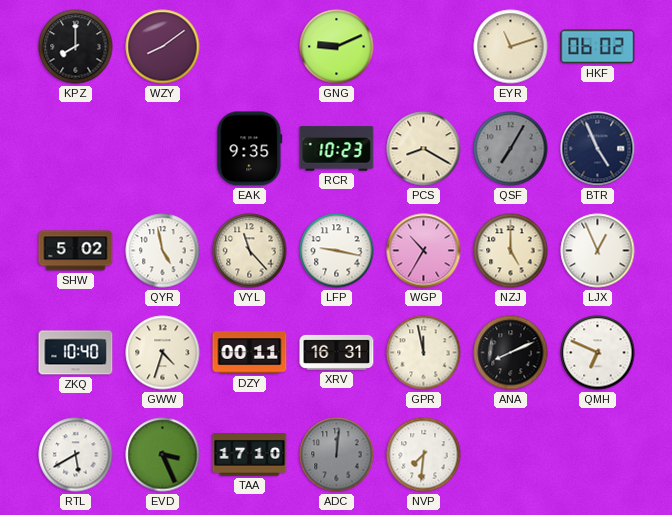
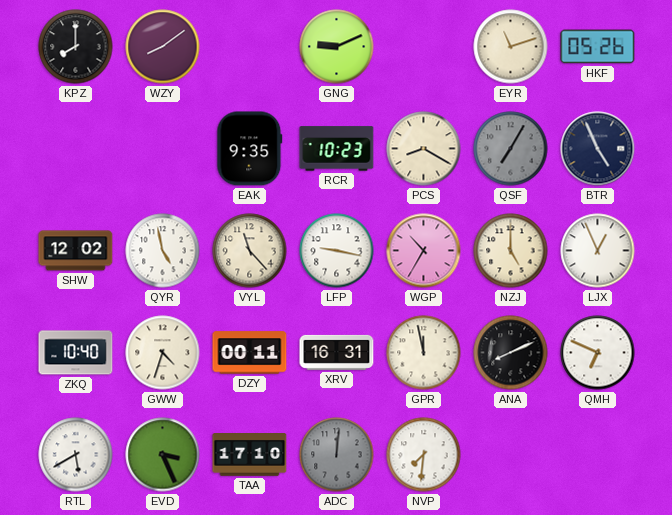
HKF: 06:02 -> 05:26
SHW: 5:02 -> 12:02
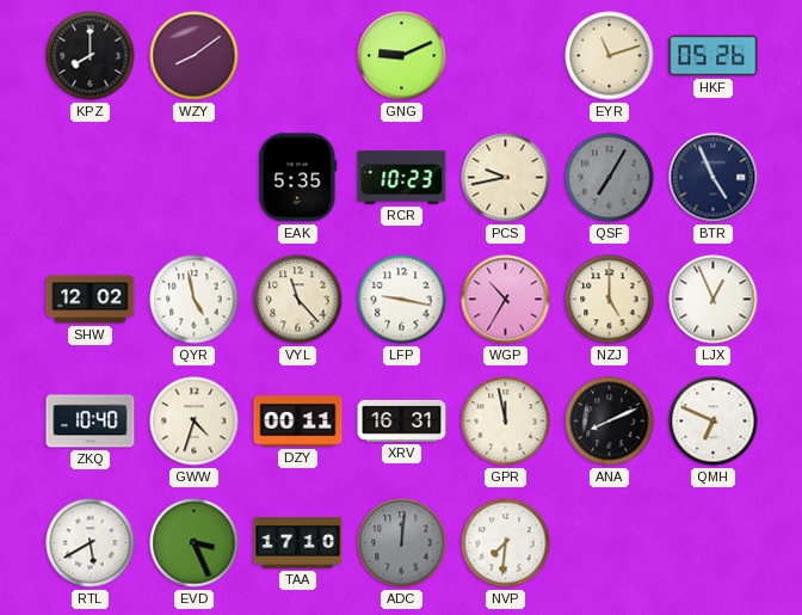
EAK: 9:35 -> 5:35
PCS: 8:20 -> 9:43
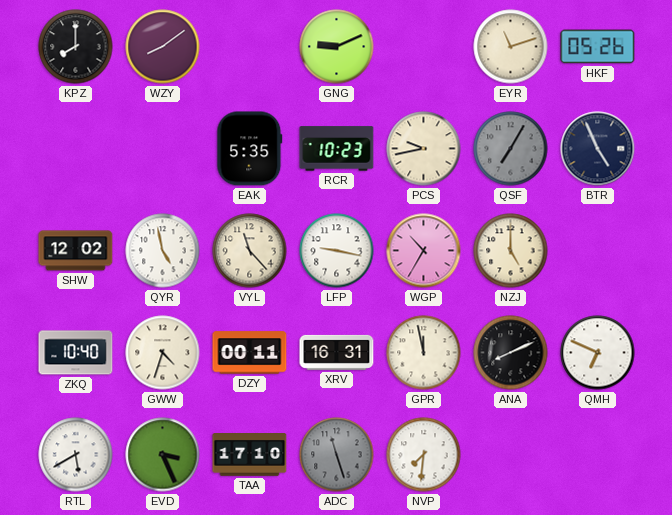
LJX: 12:56 -> none
ADC: 12:01 -> 11:27
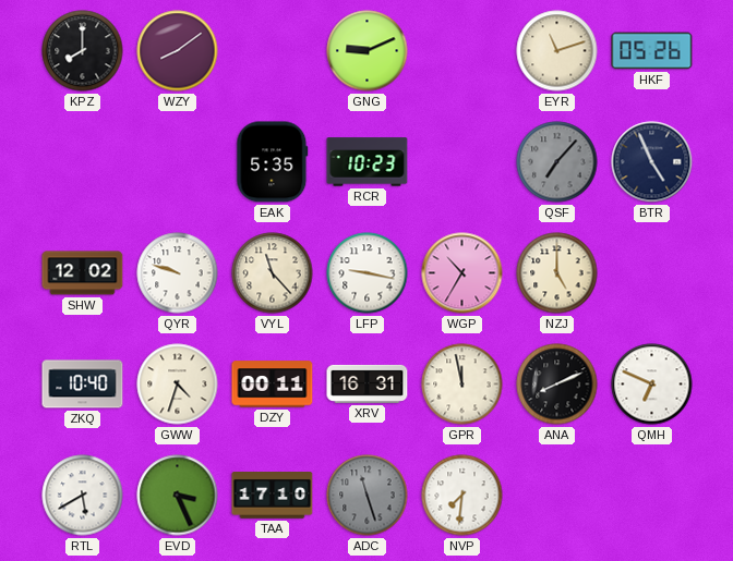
PCS: 9:43 -> none
QSF: 7:05 -> 7:07
QYR: 4:58 -> 9:48
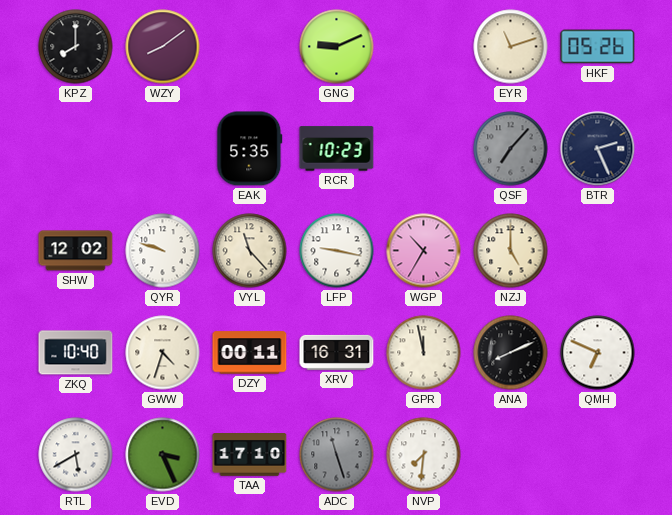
BTR: 4:56 -> 2:26
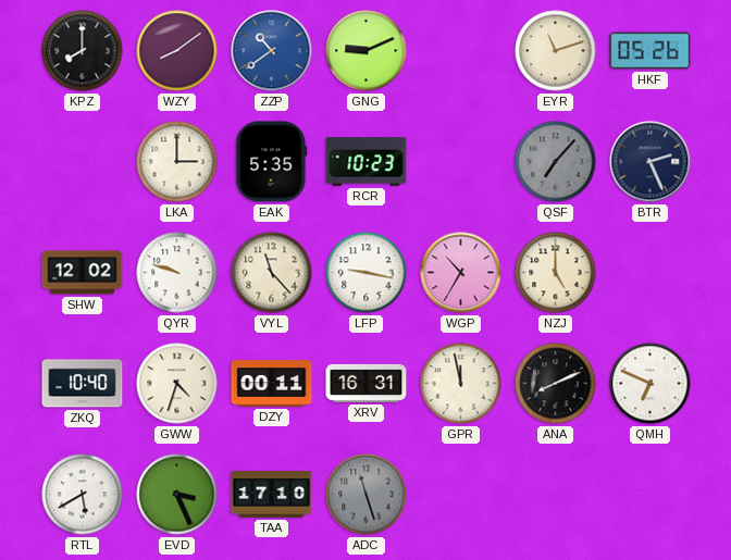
ZZP: none -> 10:39
LKA: none -> 3:00
NVP: 7:31 -> none
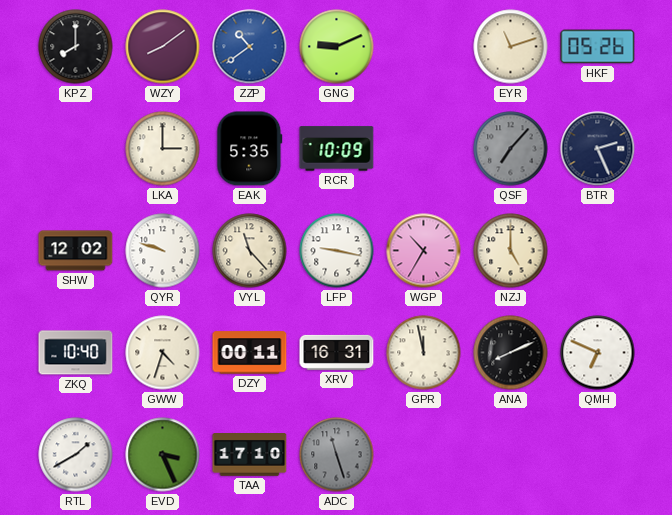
RCR: 10:23 -> 10:09
RTL: 5:40 -> 1:40
